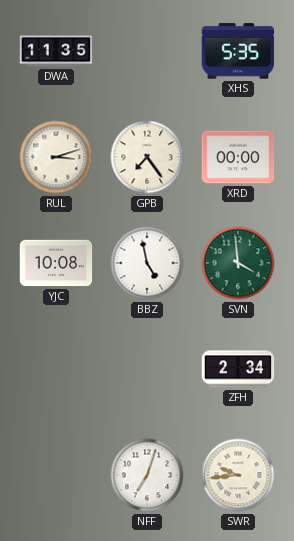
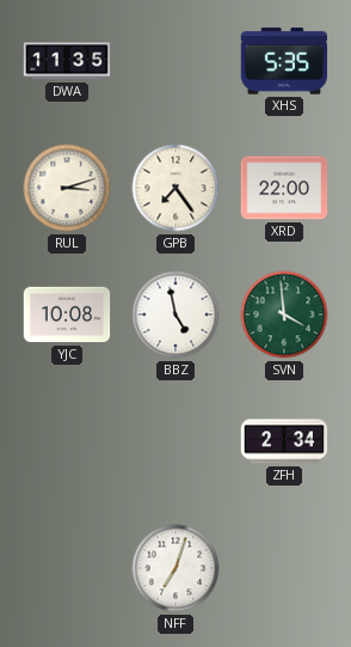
XRD: 00:00 -> 22:00
SWR: 9:44 -> none
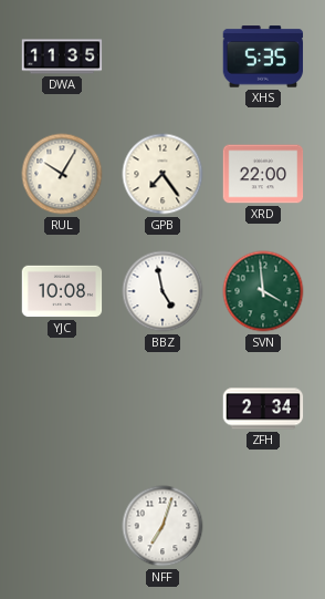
RUL: 3:12 -> 10:05
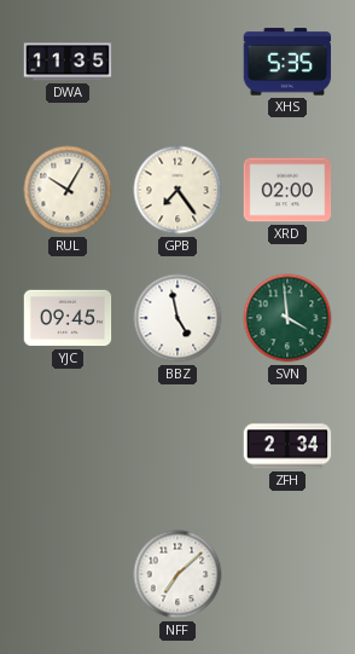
XRD: 22:00 -> 02:00
YJC: 10:08 -> 09:45
NFF: 7:03 -> 7:08
